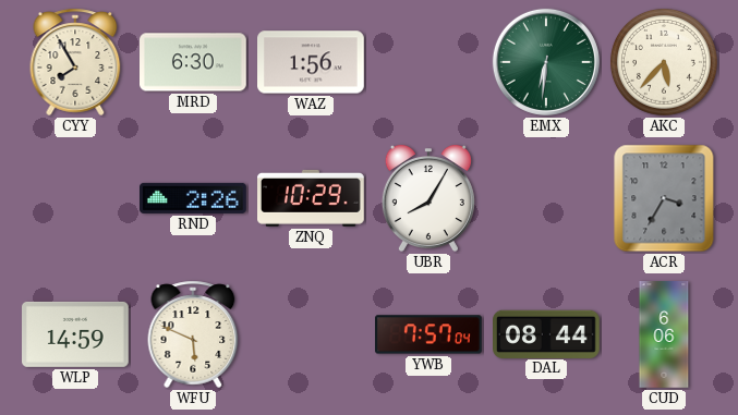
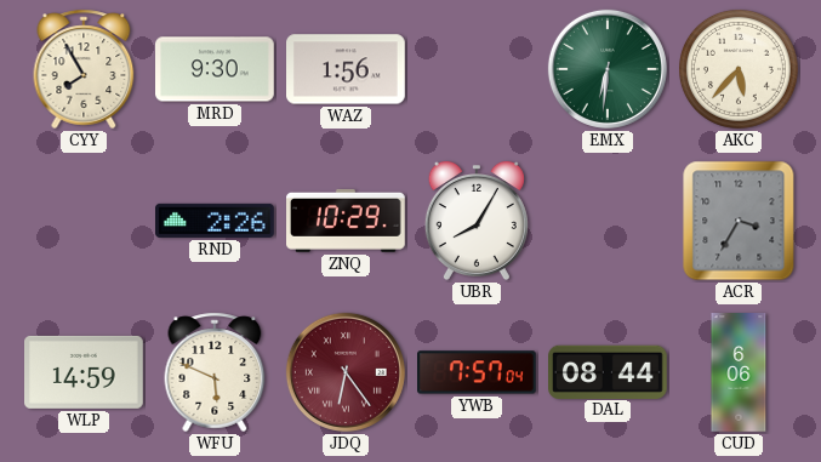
MRD: 6:30 -> 9:30
JDQ: none -> 6:24
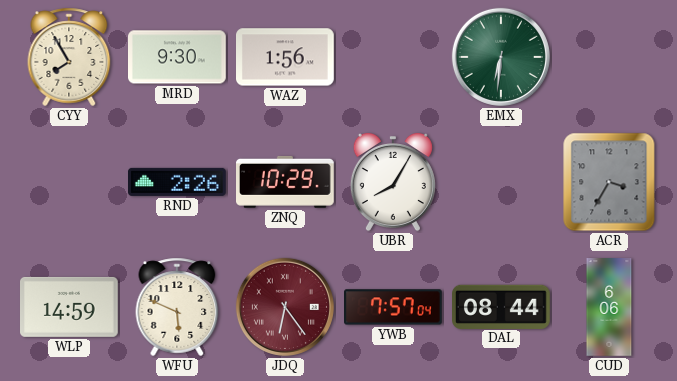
AKC: 5:37 -> none
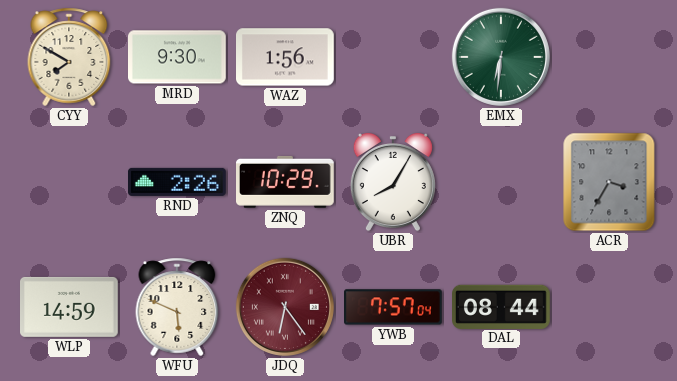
CYY: 7:55 -> 7:50
CUD: 6:06 -> none
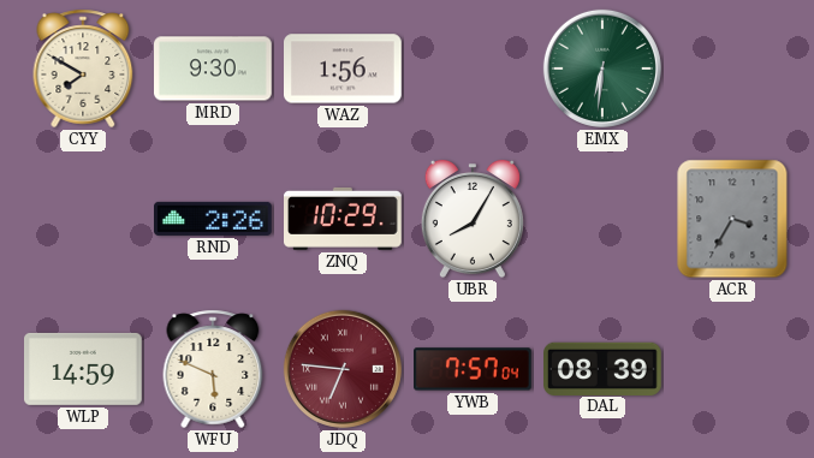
JDQ: 6:24 -> 6:46
DAL: 08:44 -> 08:39
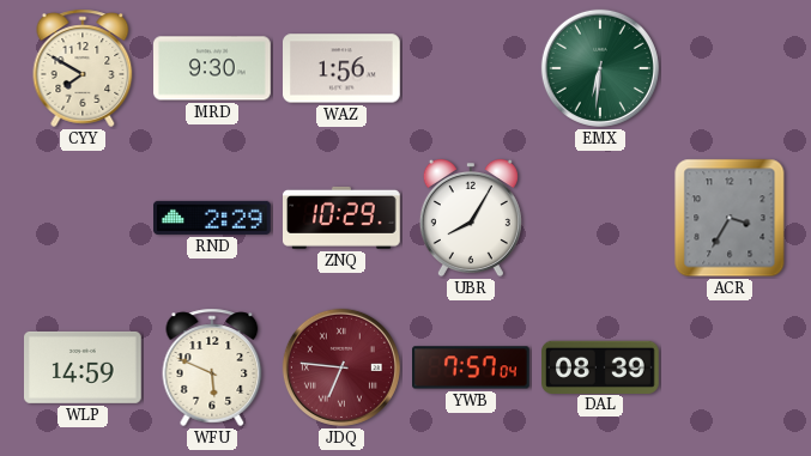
RND: 2:26 -> 2:29
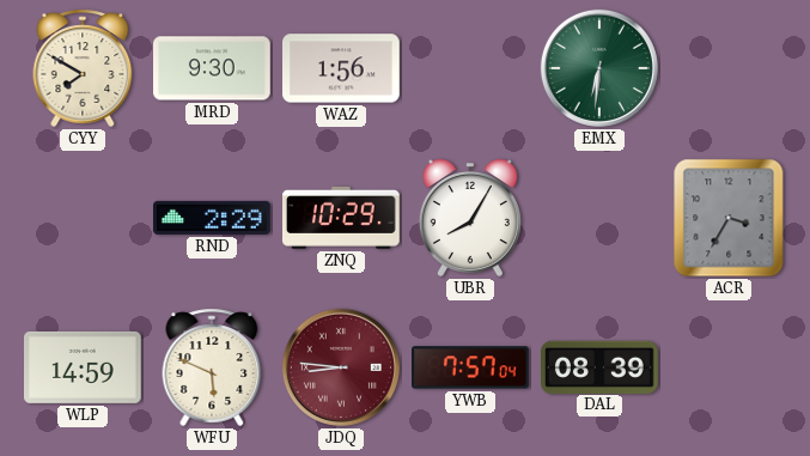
JDQ: 6:46 -> 8:46
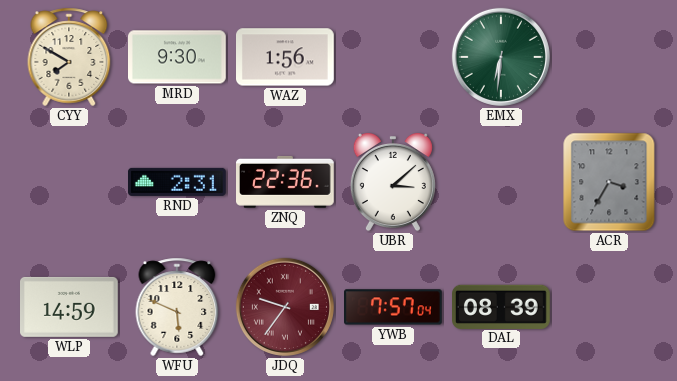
RND: 2:29 -> 2:31
ZNQ: 10:29 -> 22:36
UBR: 8:05 -> 3:08
JDQ: 8:46 -> 9:36
